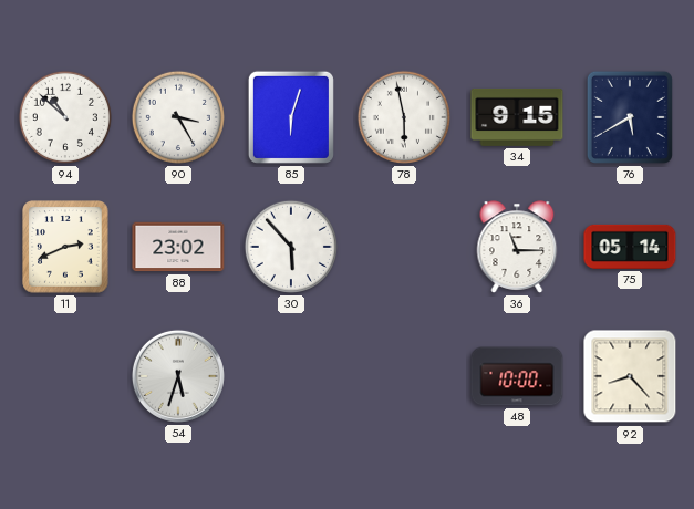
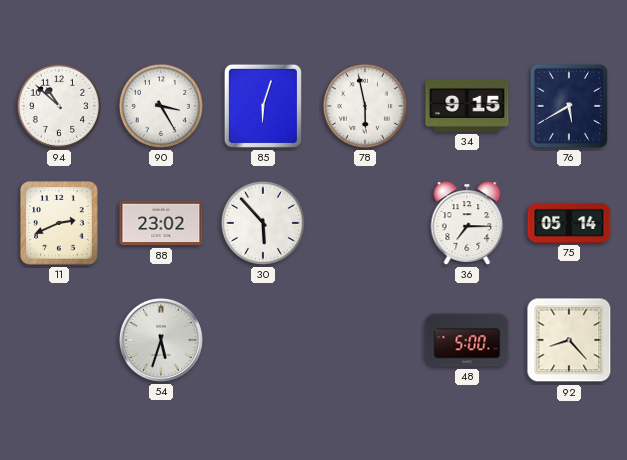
36: 11:15 -> 7:15
48: 10:00 -> 5:00
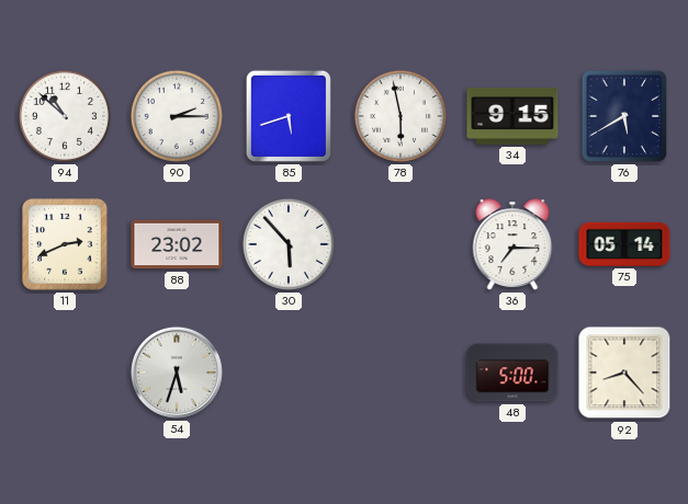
90: 3:25 -> 2:15
85: 6:03 -> 5:42
